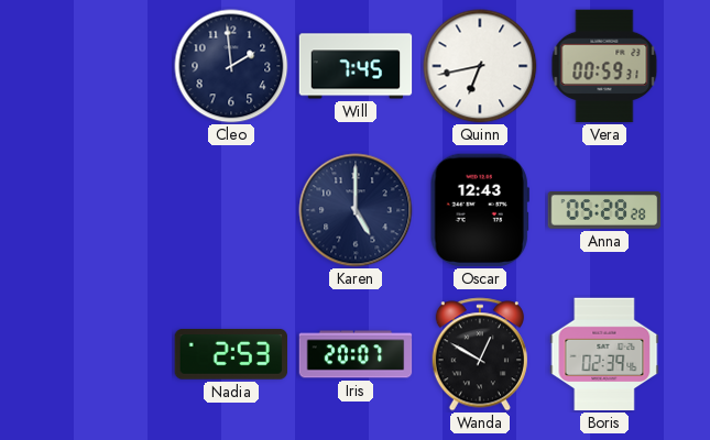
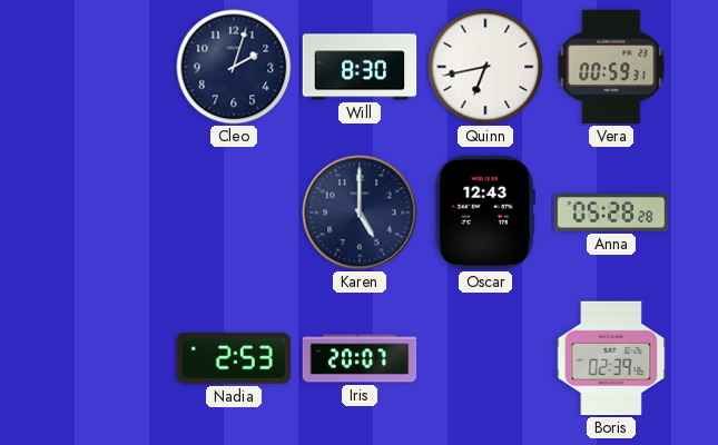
Cleo: 1:59 -> 2:03
Will: 7:45 -> 8:30
Wanda: 12:50 -> none
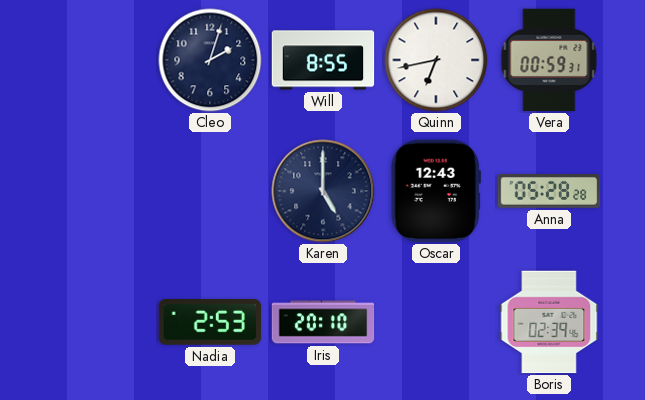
Will: 8:30 -> 8:55
Iris: 20:07 -> 20:10
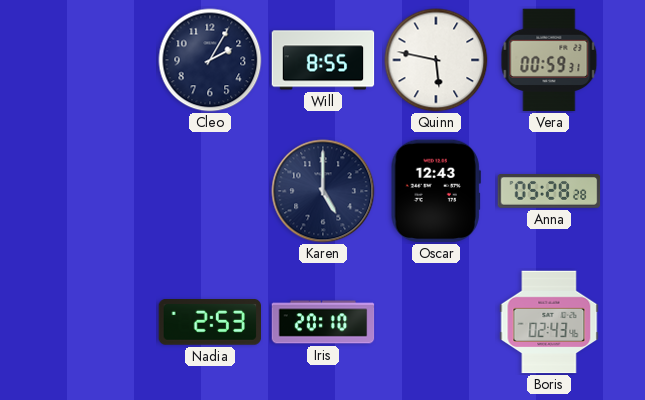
Cleo: 2:03 -> 2:05
Quinn: 6:43 -> 5:47
Boris: 02:39 -> 02:43
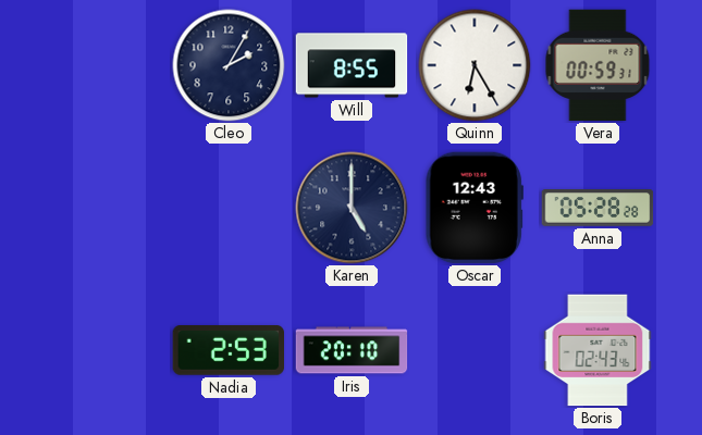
Quinn: 5:47 -> 6:25
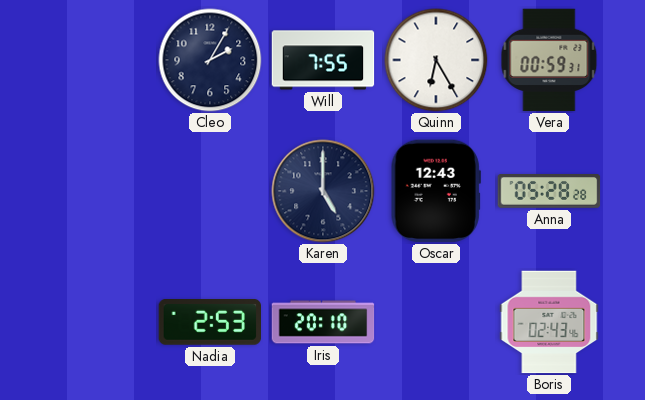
Will: 8:55 -> 7:55
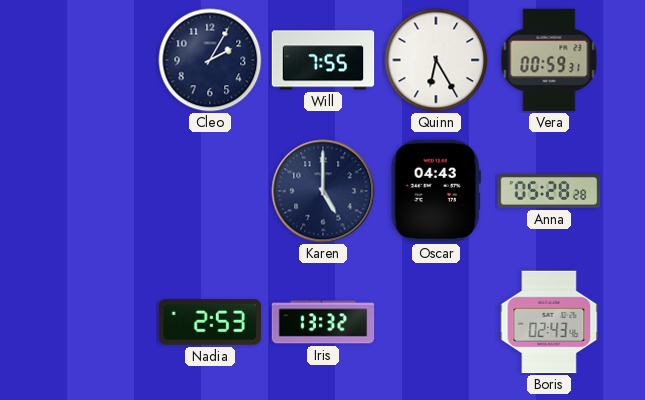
Oscar: 12:43 -> 04:43
Iris: 20:10 -> 13:32
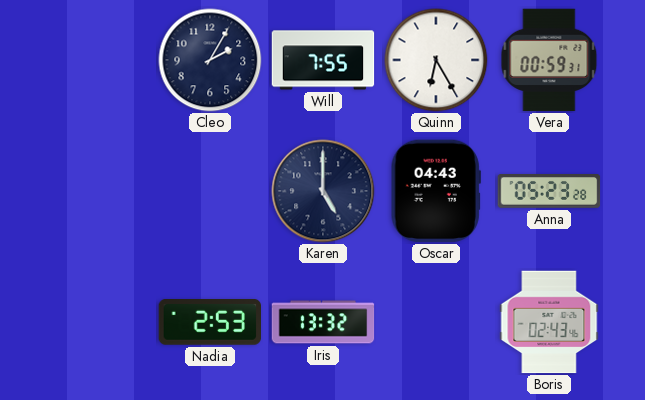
Anna: 05:28 -> 05:23
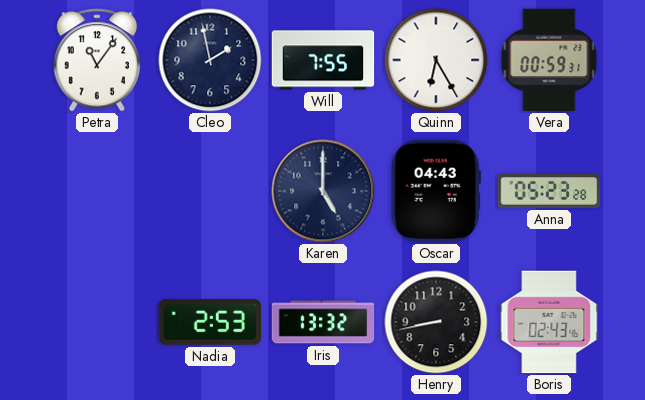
Petra: none -> 11:06
Cleo: 2:05 -> 1:58
Henry: none -> 8:43
